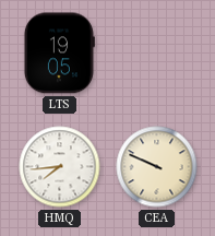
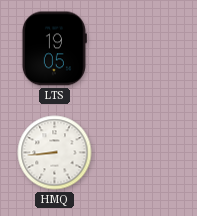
HMQ: 7:44 -> 8:44
CEA: 9:49 -> none
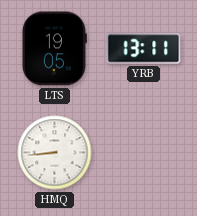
YRB: none -> 13:11
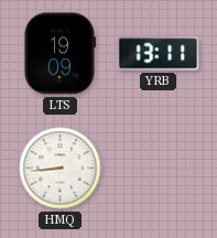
LTS: 19:05 -> 19:09
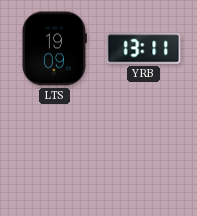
HMQ: 8:44 -> none
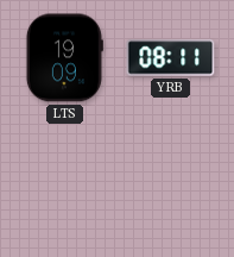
YRB: 13:11 -> 08:11
